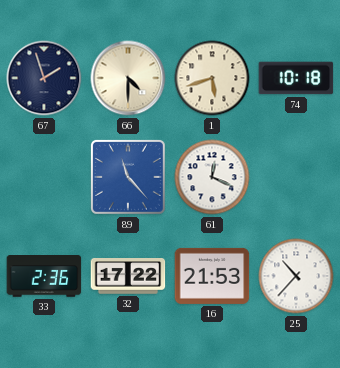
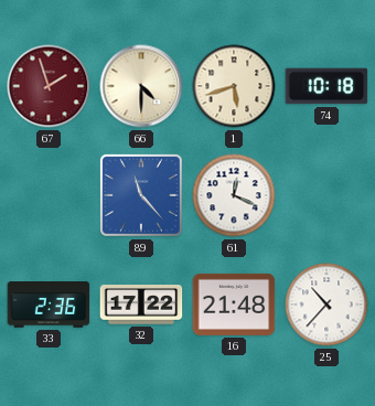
67 dial: navy -> burgundy
16: 21:53 -> 21:48
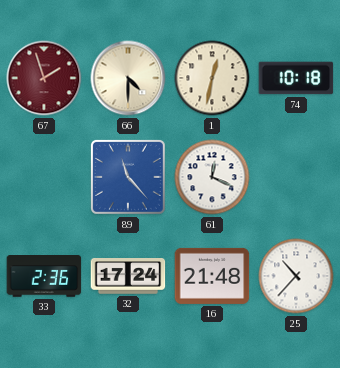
1: 5:42 -> 12:32
32: 17:22 -> 17:24
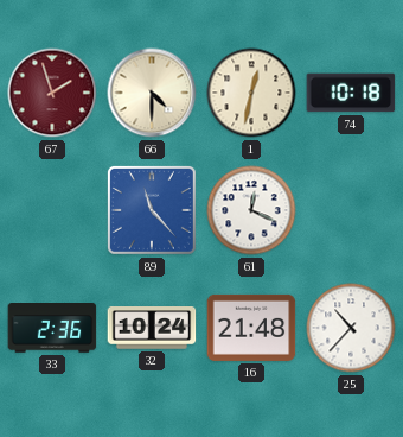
32: 17:24 -> 10:24
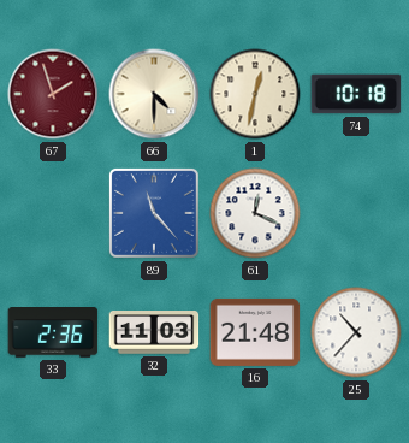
32: 10:24 -> 11:03
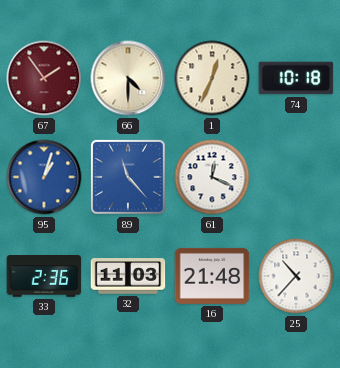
67: 1:57 -> 1:54
1: 12:32 -> 12:34
95: none -> 1:03
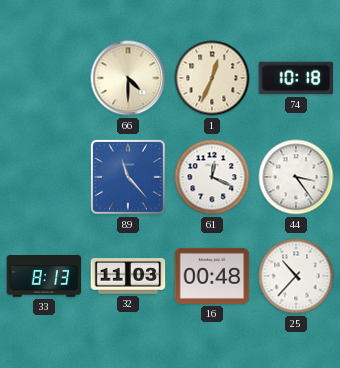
67: 1:54 -> none
95: 1:03 -> none
44: none -> 3:24
33: 2:36 -> 8:13
16: 21:48 -> 00:48
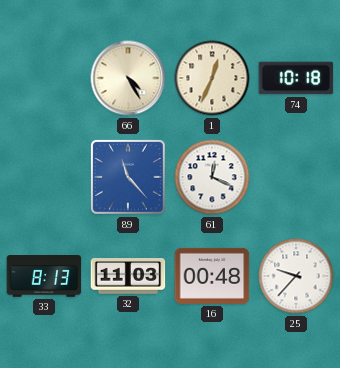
66: 4:30 -> 4:25
44: 3:24 -> none
25: 10:37 -> 9:37
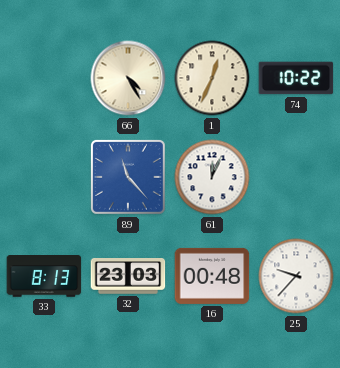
74: 10:18 -> 10:22
61: 12:19 -> 12:04
32: 11:03 -> 23:03
